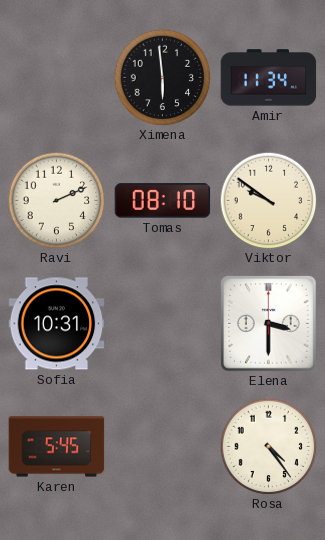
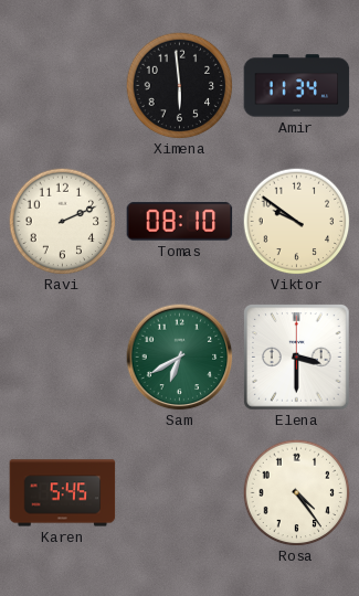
Sofia: 10:31 -> none
Sam: none -> 6:40
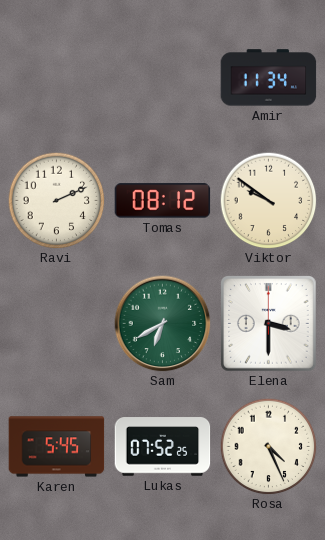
Ximena: 5:59 -> none
Tomas: 08:10 -> 08:12
Lukas: none -> 07:52
Rosa: 4:24 -> 4:26
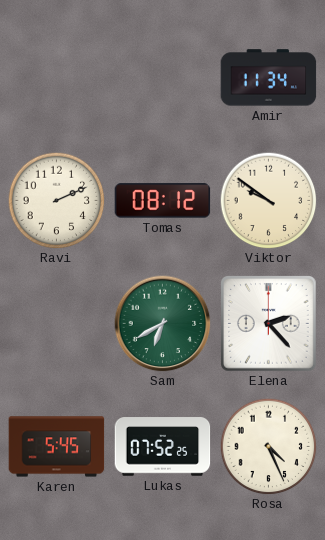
Elena: 3:30 -> 2:23
